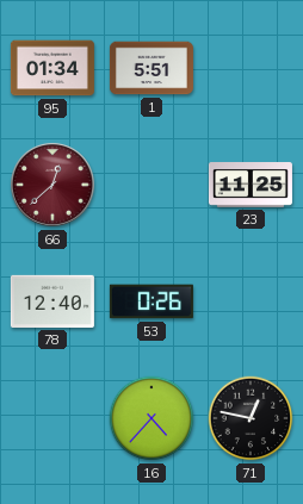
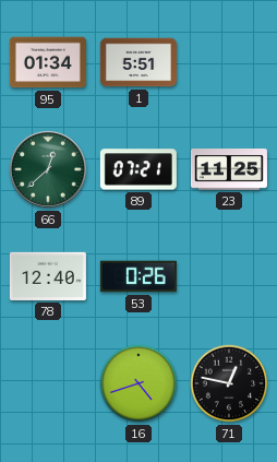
66 dial: burgundy -> green
89: none -> 07:21
16: 4:37 -> 4:42
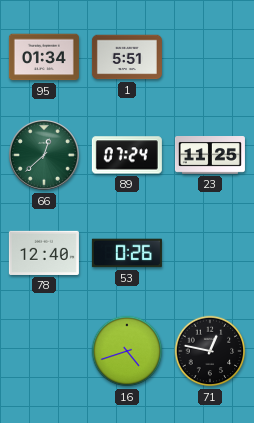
89: 07:21 -> 07:24
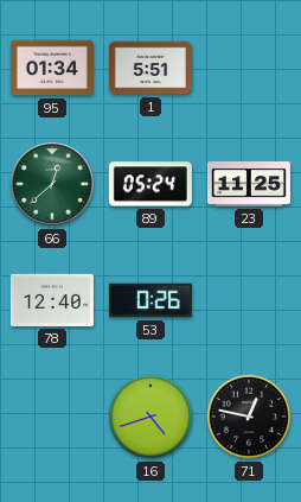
89: 07:24 -> 05:24
